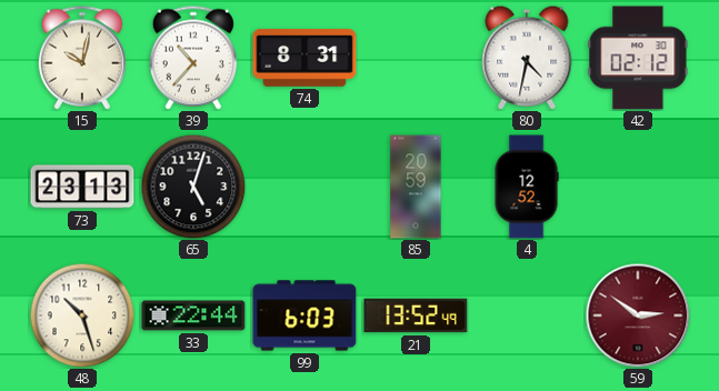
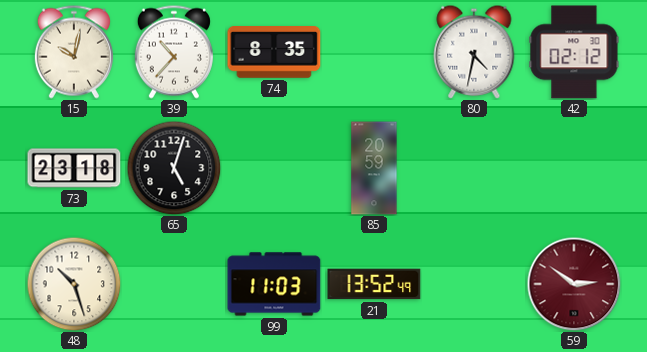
74: 8:31 -> 8:35
73: 23:13 -> 23:18
4: 12:52 -> none
33: 22:44 -> none
99: 6:03 -> 11:03
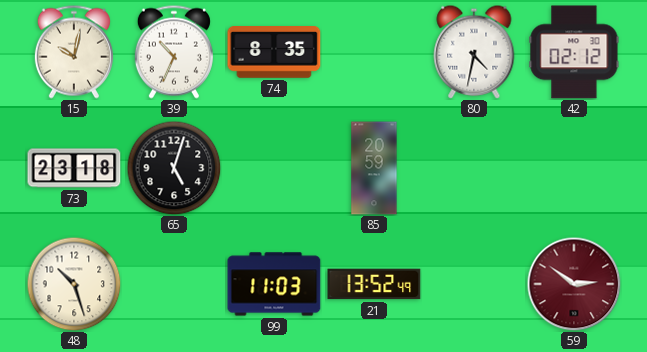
39: 10:37 -> 10:34
